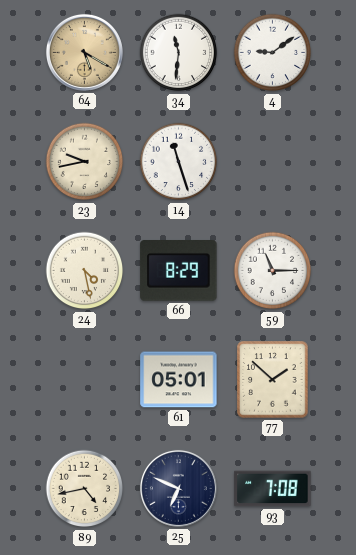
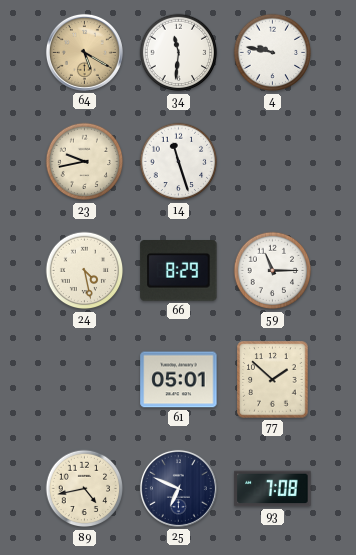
4: 9:09 -> 9:47
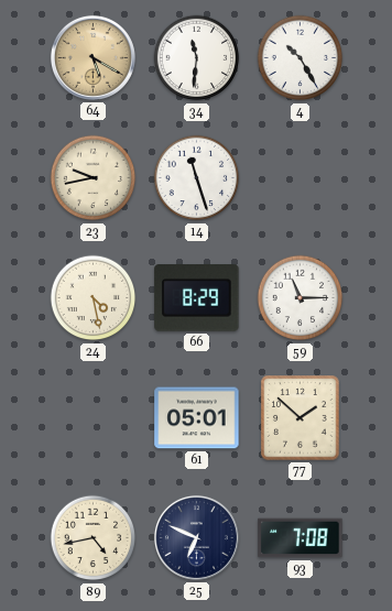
4: 9:47 -> 10:25
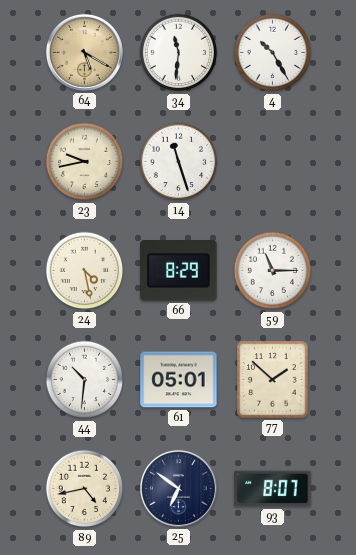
44: none -> 10:31
25: 6:49 -> 6:51
93: 7:08 -> 8:07
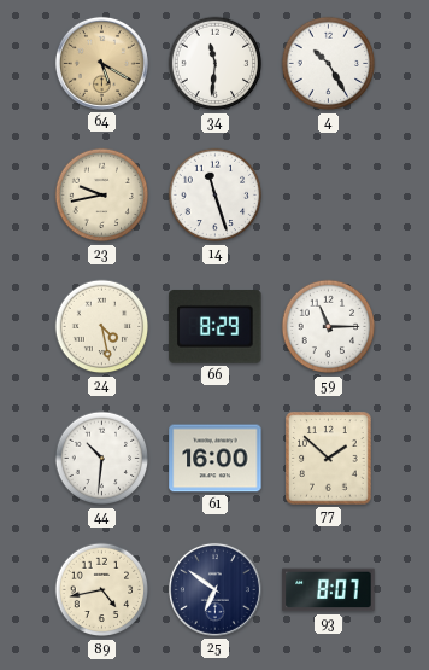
61: 05:01 -> 16:00
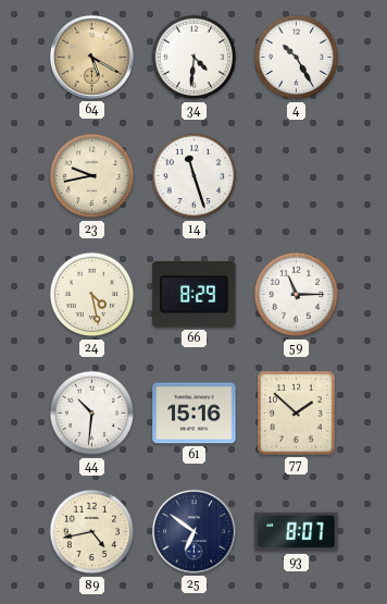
34: 11:31 -> 4:31
61: 16:00 -> 15:16
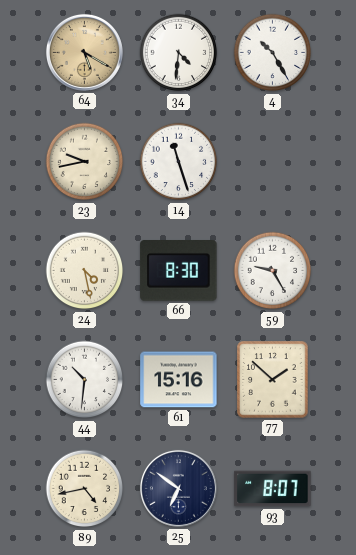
66: 8:29 -> 8:30
59: 11:15 -> 9:25
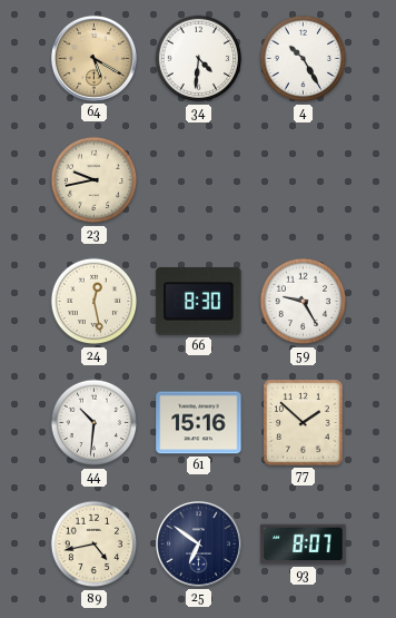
14: 11:27 -> none
24: 4:28 -> 12:28
